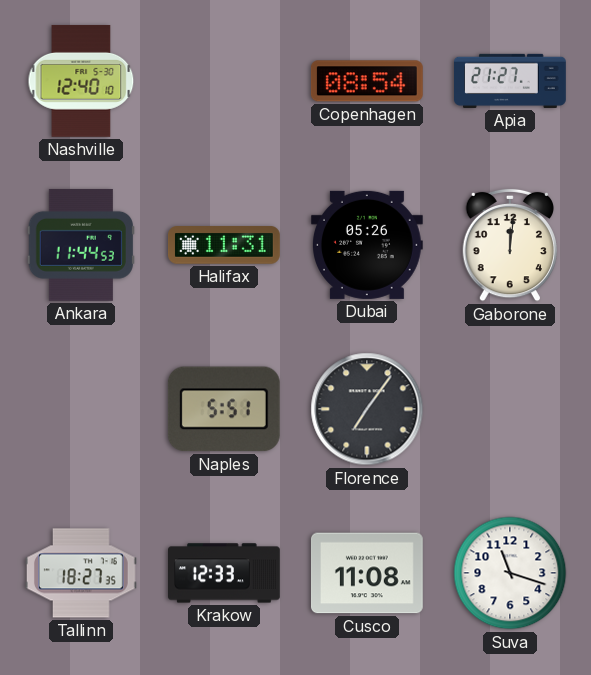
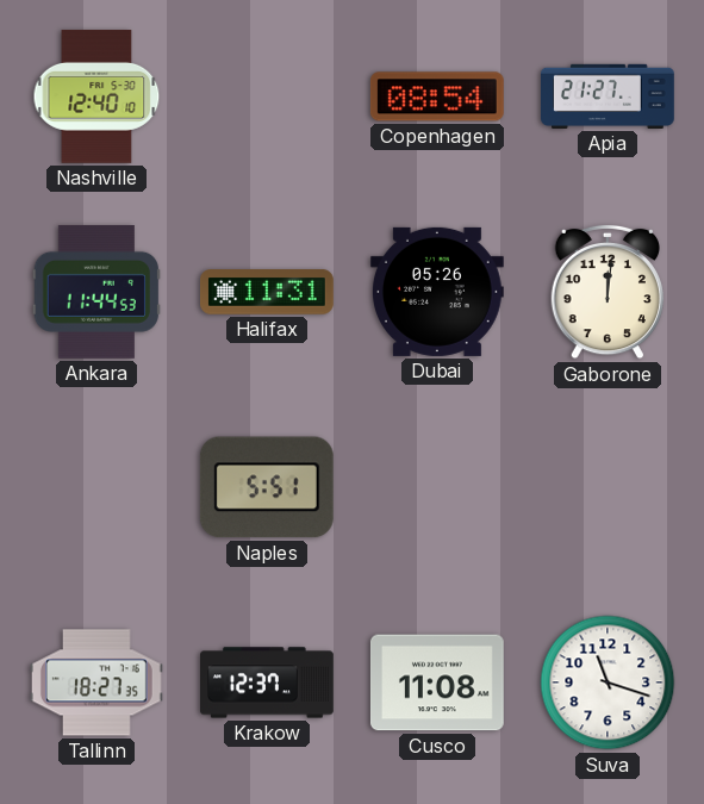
Florence: 7:06 -> none
Krakow: 12:33 -> 12:37
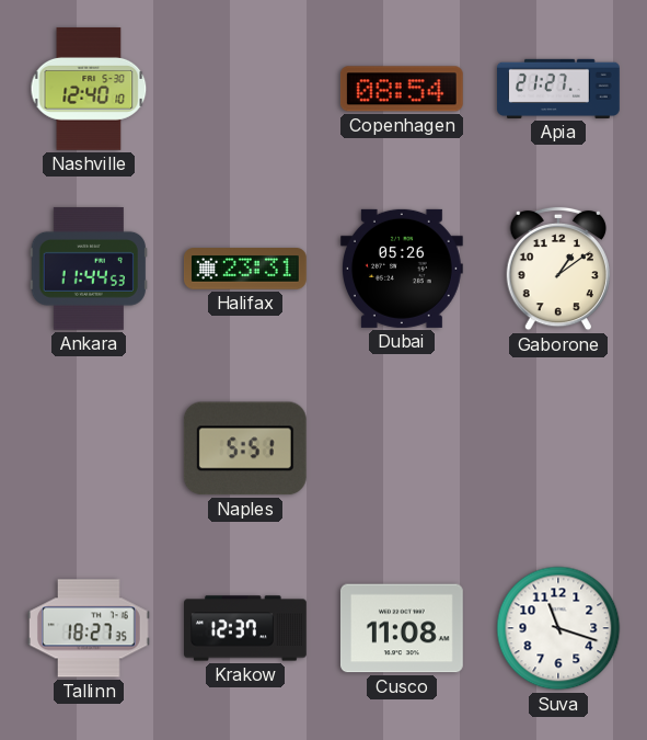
Halifax: 11:31 -> 23:31
Gaborone: 12:01 -> 1:09
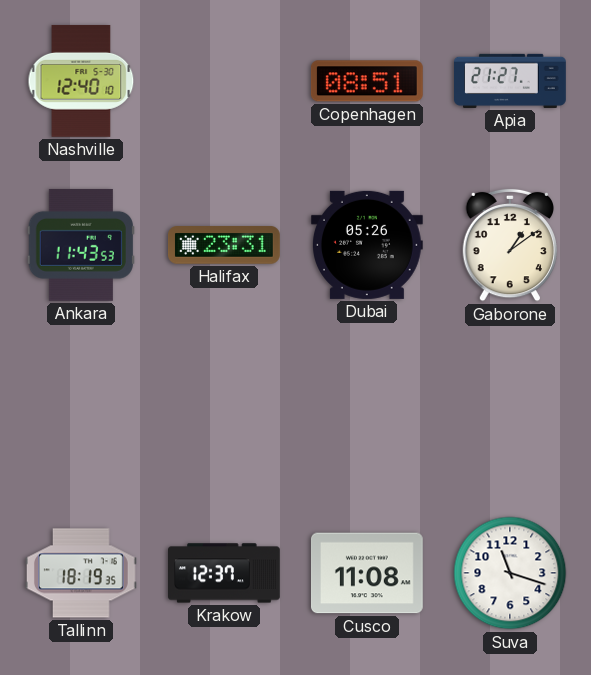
Copenhagen: 08:54 -> 08:51
Ankara: 11:44 -> 11:43
Naples: 5:51 -> none
Tallinn: 18:27 -> 18:19
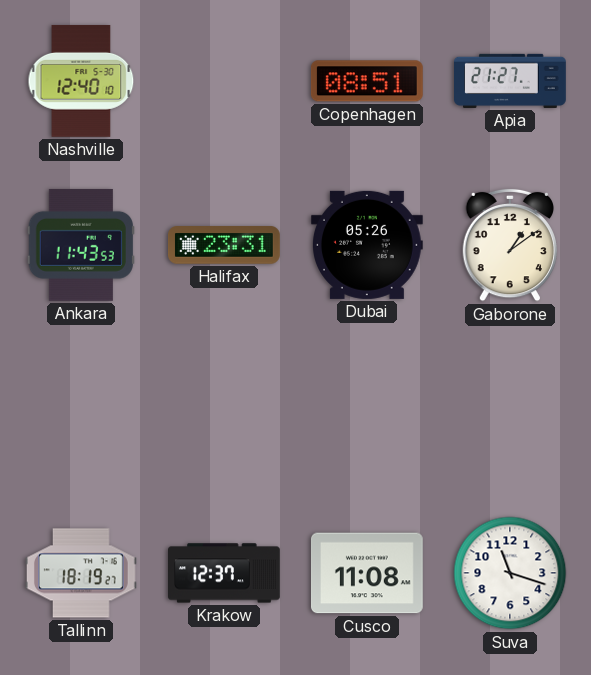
Tallinn: 18:19:35 -> 18:19:27
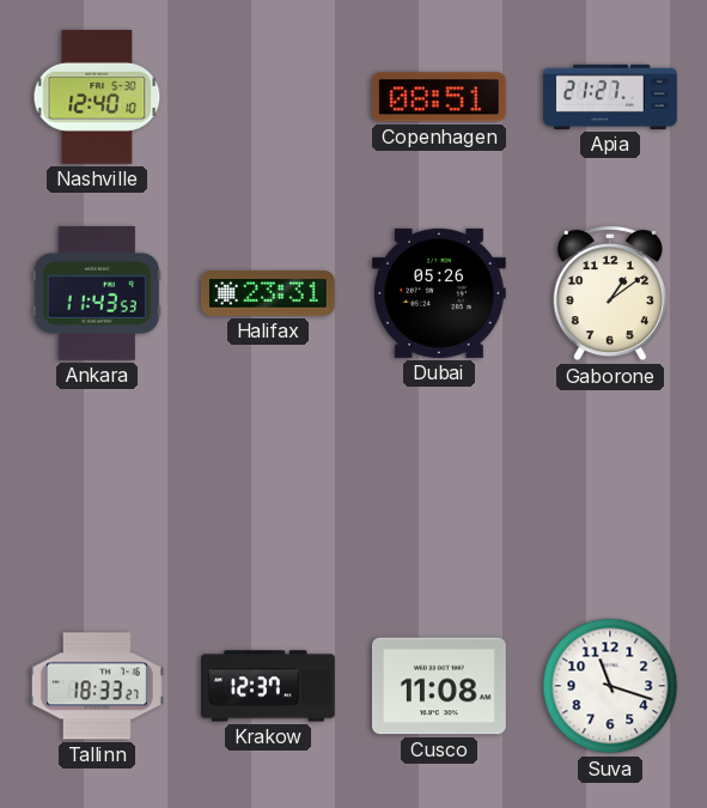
Tallinn: 18:19 -> 18:33
